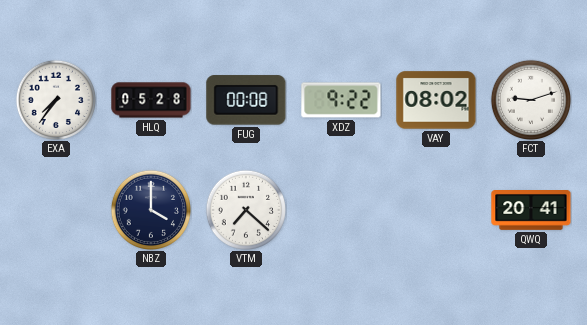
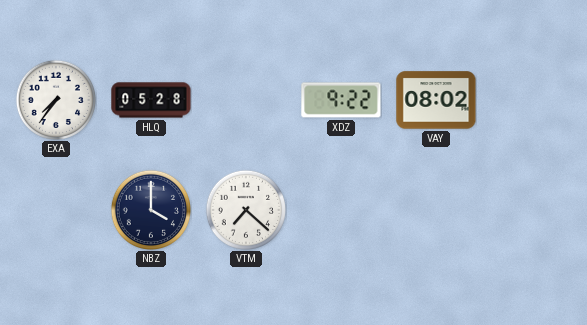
FUG: 00:08 -> none
FCT: 9:12 -> none
QWQ: 20:41 -> none
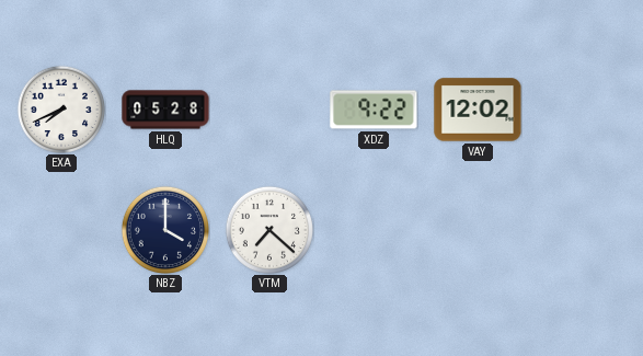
EXA: 7:36 -> 7:41
VAY: 08:02 -> 12:02
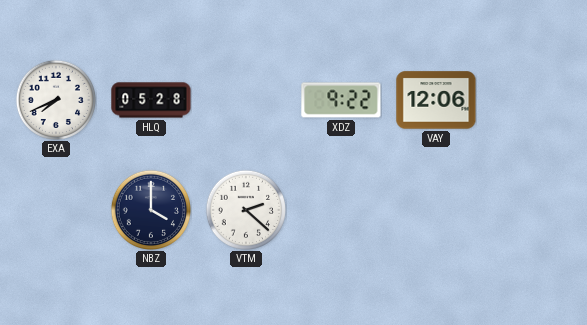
VAY: 12:02 -> 12:06
VTM: 7:22 -> 2:22
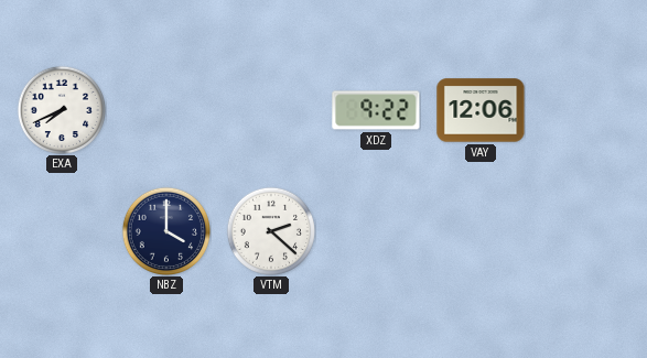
HLQ: 05:28 -> none
